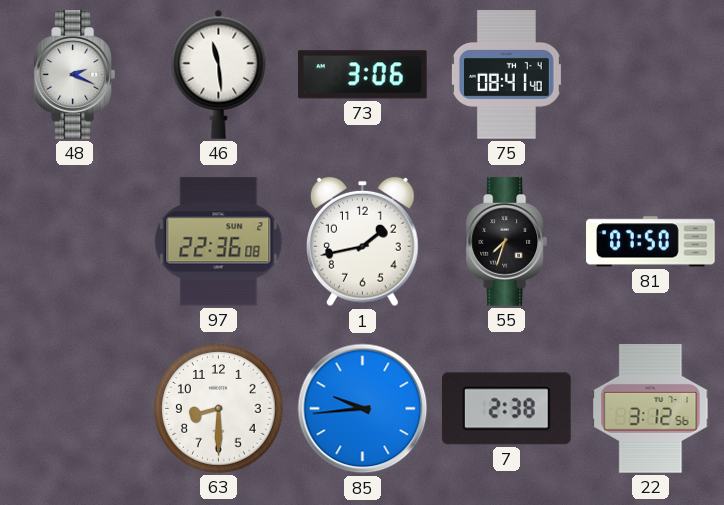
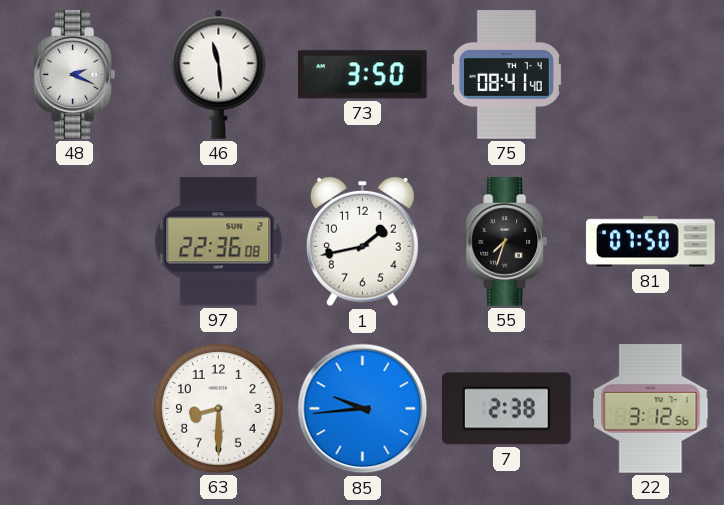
73: 3:06 -> 3:50
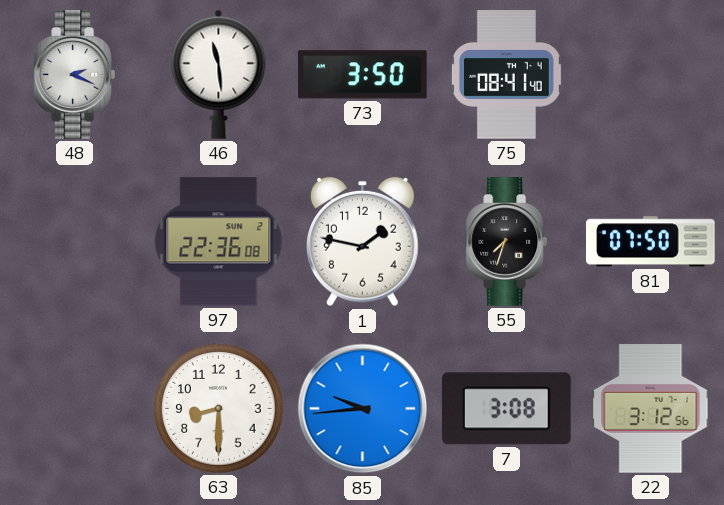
1: 1:43 -> 1:47
7: 2:38 -> 3:08
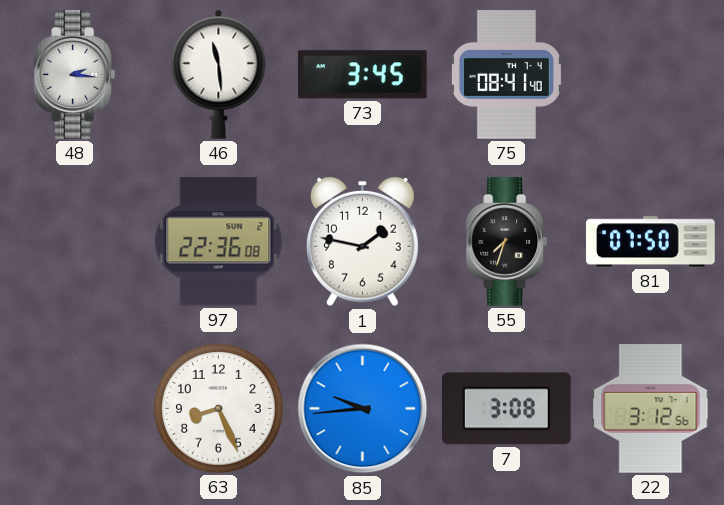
48: 2:19 -> 2:16
73: 3:50 -> 3:45
63: 8:30 -> 8:26
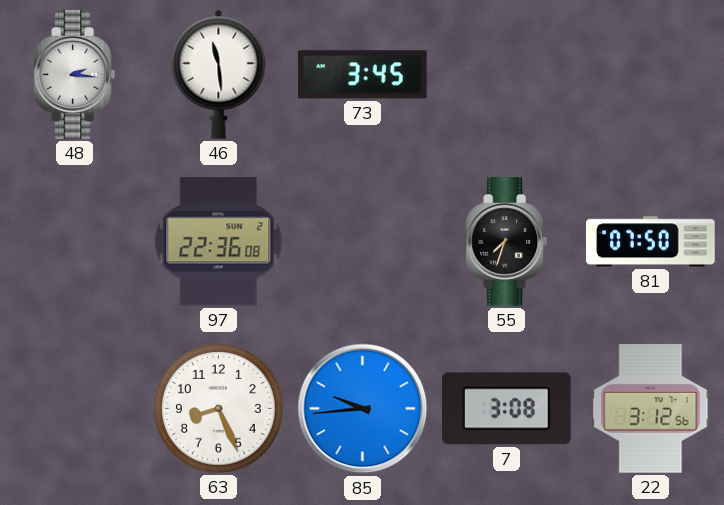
75: 08:41 -> none
1: 1:47 -> none
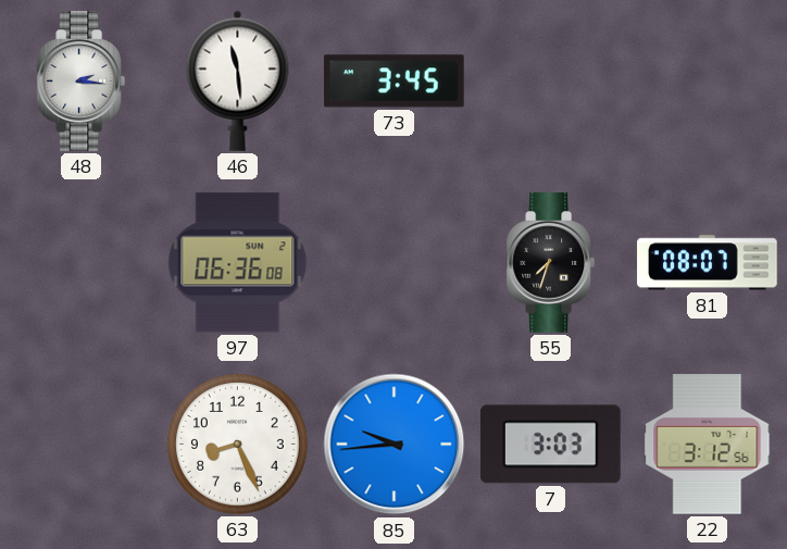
97: 22:36 -> 06:36
81: 07:50 -> 08:07
7: 3:08 -> 3:03
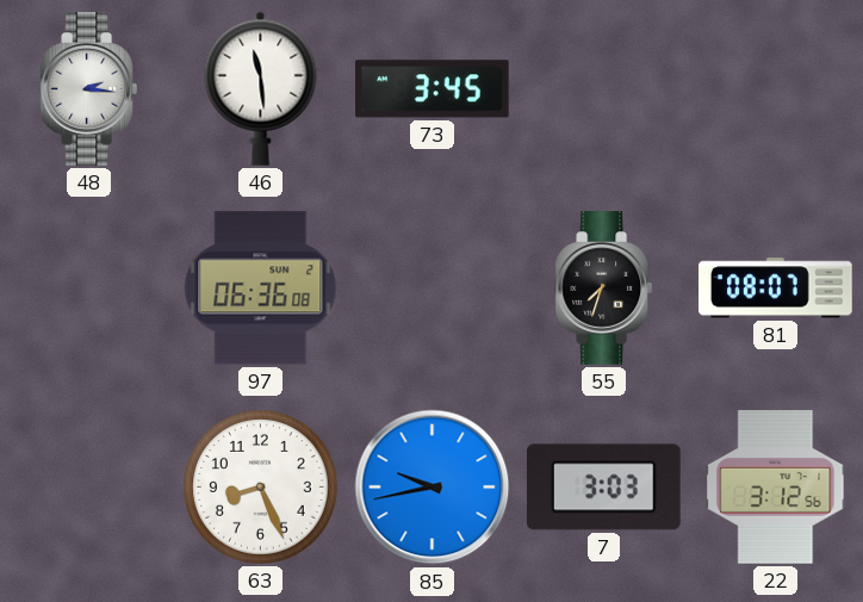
85: 9:44 -> 9:43
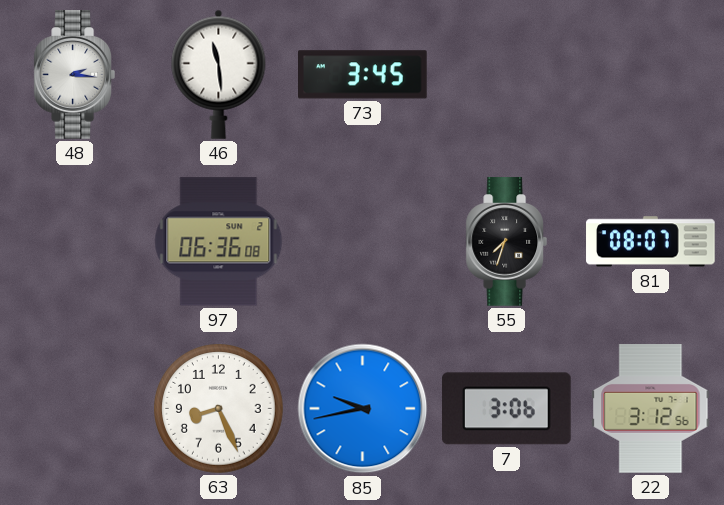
7: 3:03 -> 3:06
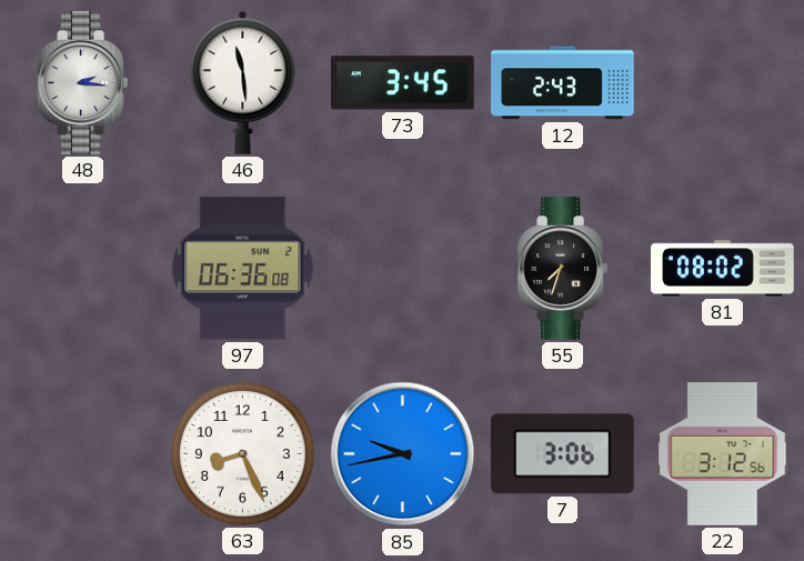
12: none -> 2:43
81: 08:07 -> 08:02
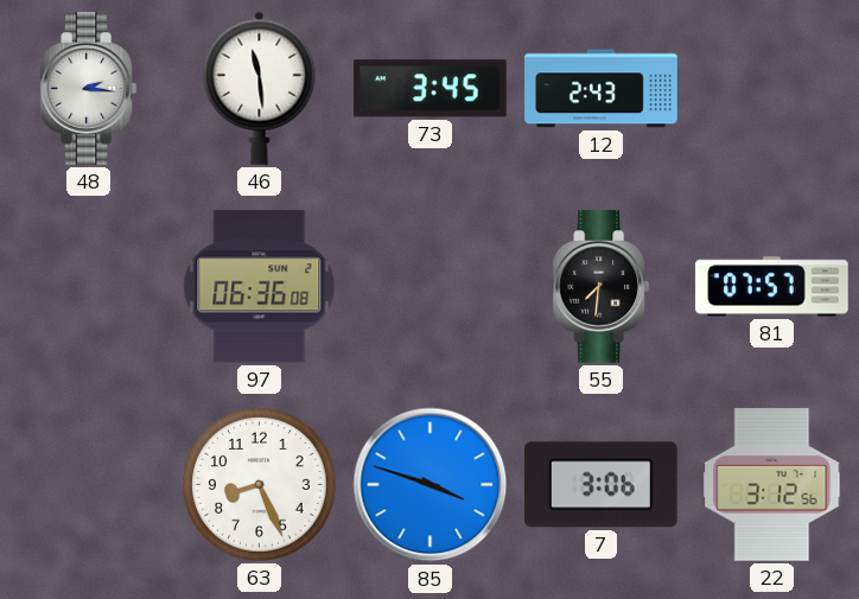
55: 7:33 -> 7:31
81: 08:02 -> 07:57
85: 9:43 -> 3:48
